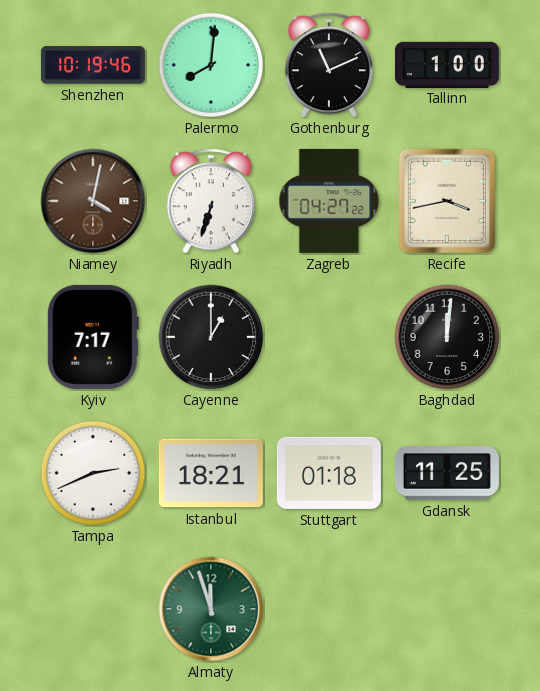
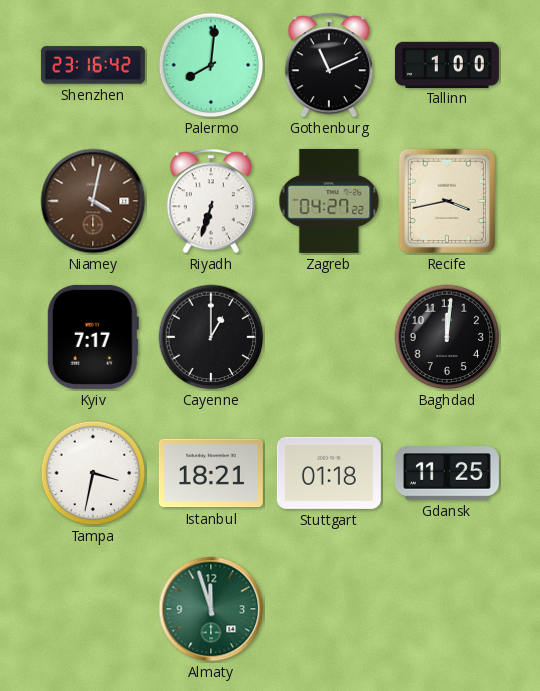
Shenzhen: 10:19 -> 23:16
Tampa: 2:41 -> 3:32
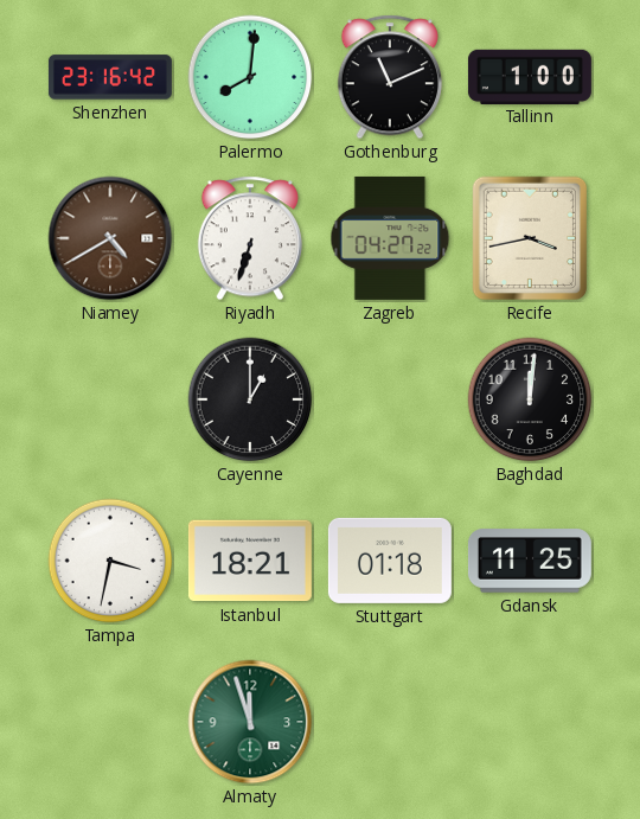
Niamey: 4:02 -> 4:40
Kyiv: 7:17 -> none
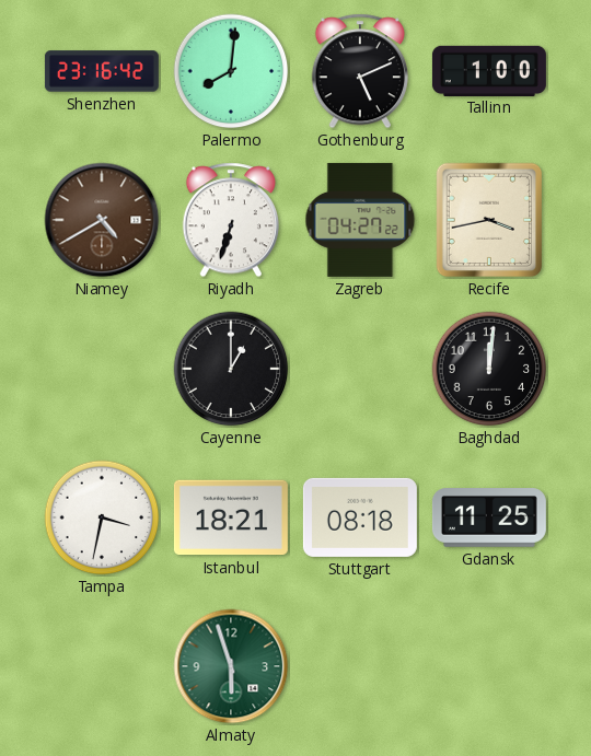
Gothenburg: 11:11 -> 5:11
Stuttgart: 01:18 -> 08:18
Almaty: 11:57 -> 5:57
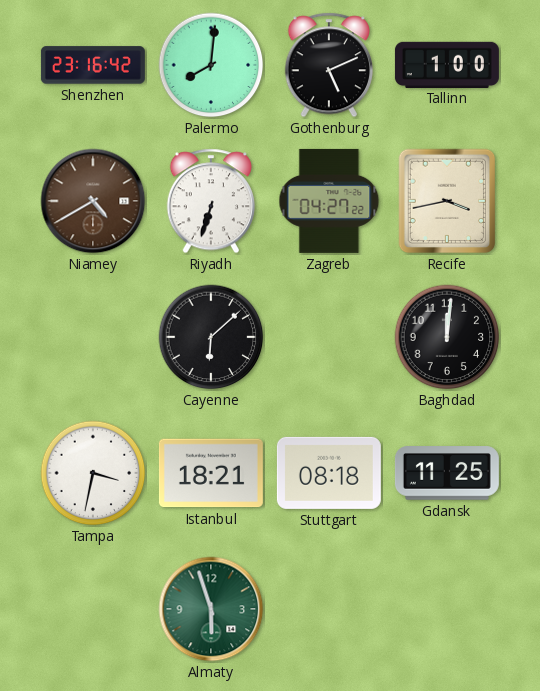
Cayenne: 1:00 -> 6:08
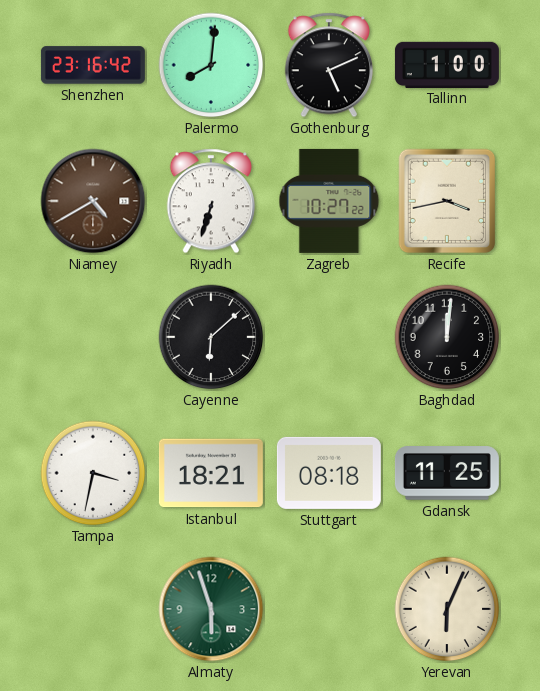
Zagreb: 04:27 -> 10:27
Yerevan: none -> 6:04
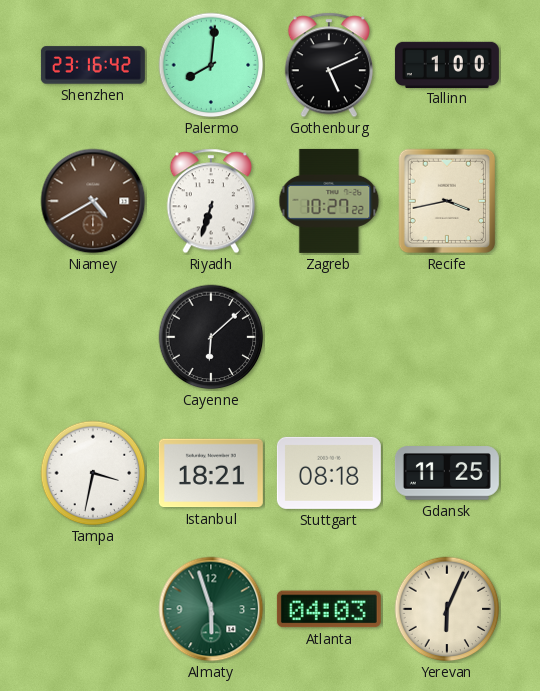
Baghdad: 12:01 -> none
Atlanta: none -> 04:03
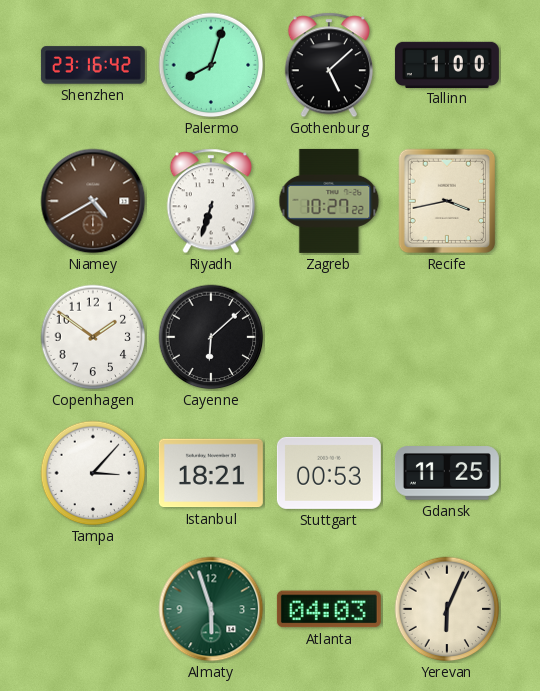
Palermo: 8:01 -> 8:03
Gothenburg: 5:11 -> 5:08
Copenhagen: none -> 1:51
Tampa: 3:32 -> 3:07
Stuttgart: 08:18 -> 00:53
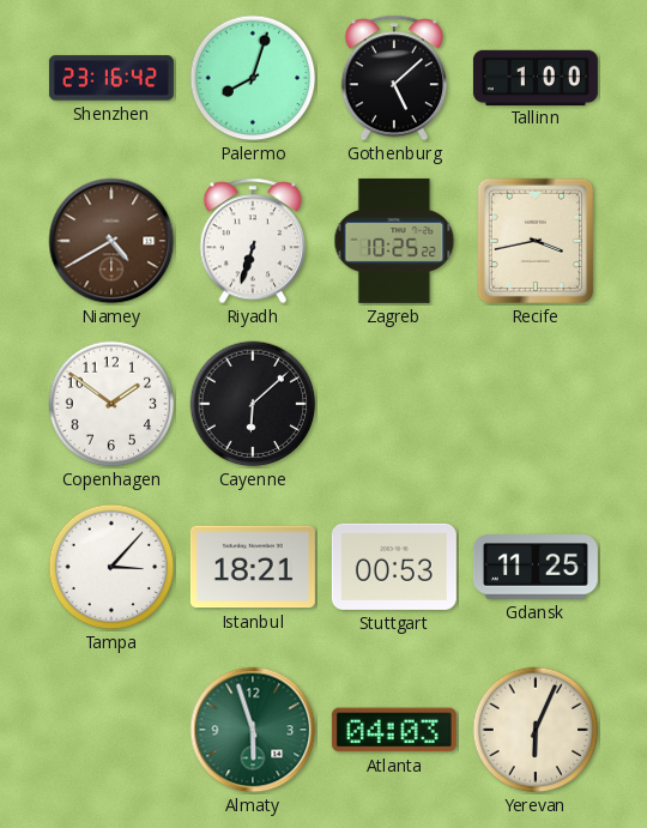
Zagreb: 10:27 -> 10:25
